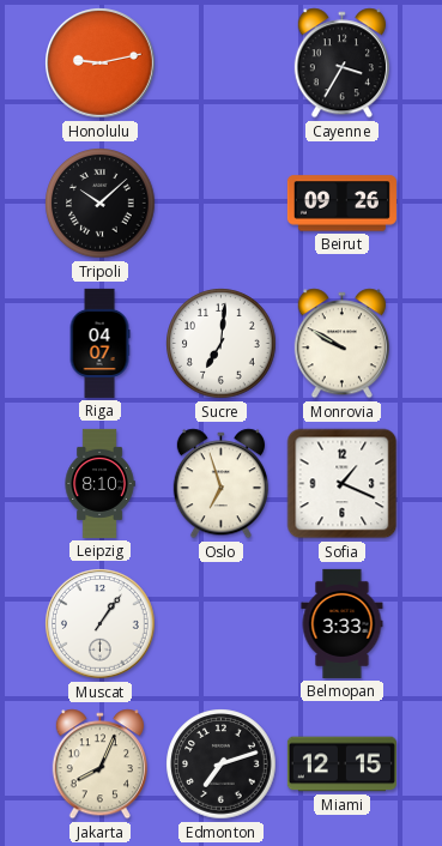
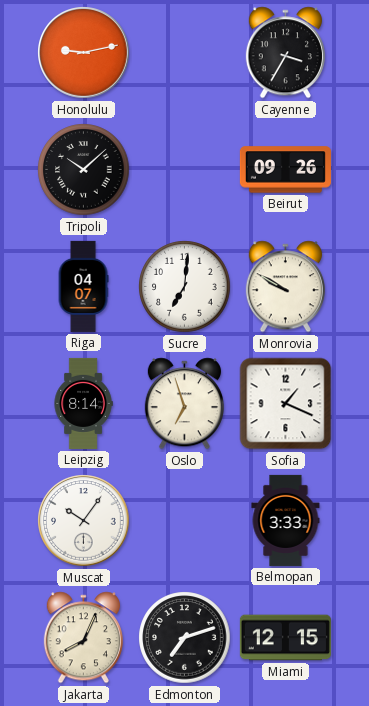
Leipzig: 8:10 -> 8:14
Muscat: 1:06 -> 10:06
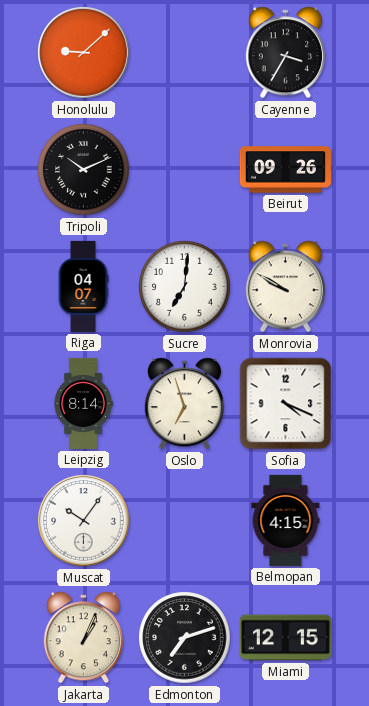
Honolulu: 9:13 -> 9:08
Tripoli: 10:08 -> 10:11
Sofia: 1:19 -> 4:19
Belmopan: 3:33 -> 4:15
Jakarta: 8:04 -> 1:04
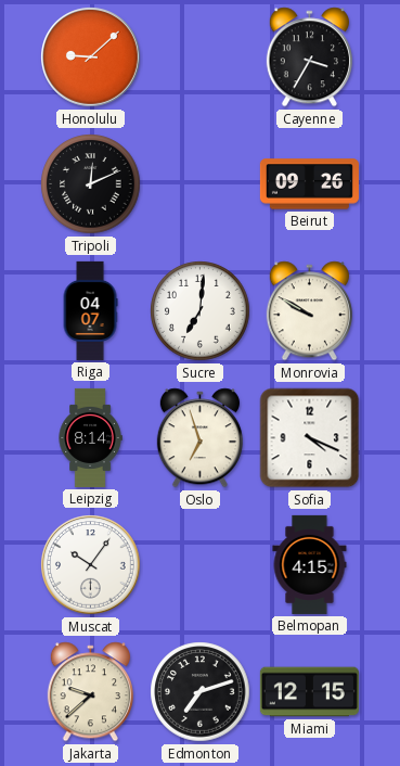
Tripoli: 10:11 -> 12:11
Jakarta: 1:04 -> 9:38
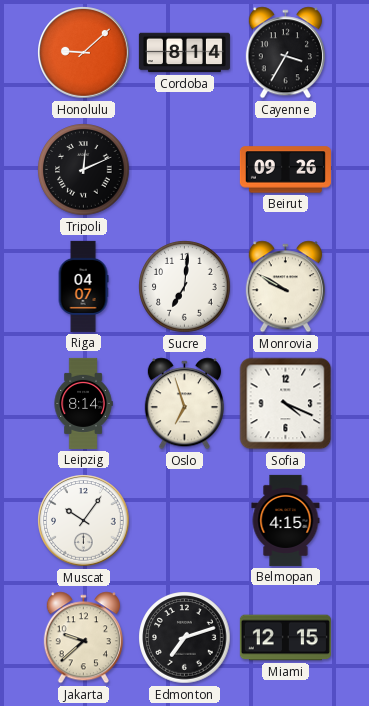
Cordoba: none -> 8:14
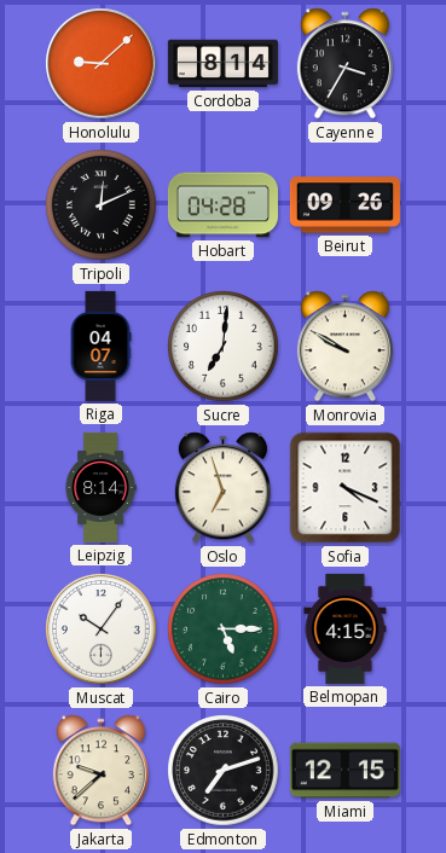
Hobart: none -> 04:28
Cairo: none -> 5:15
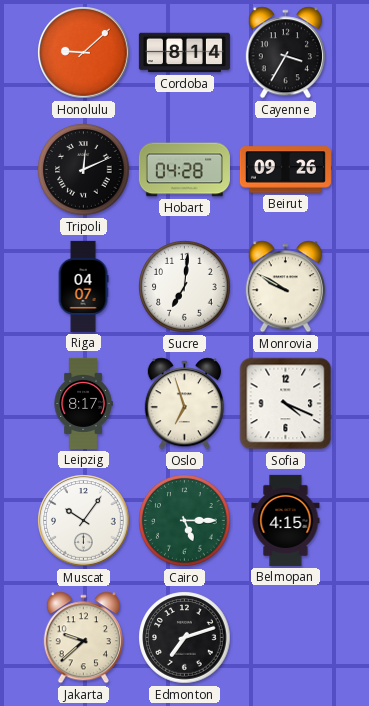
Leipzig: 8:14 -> 8:17
Miami: 12:15 -> none
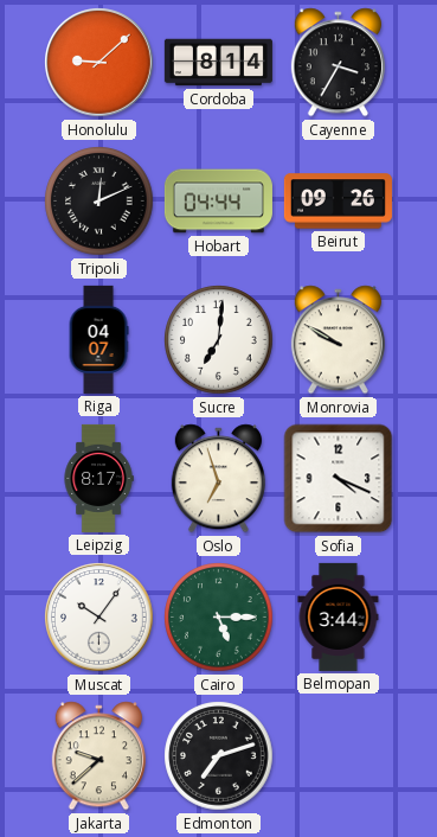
Hobart: 04:28 -> 04:44
Belmopan: 4:15 -> 3:44
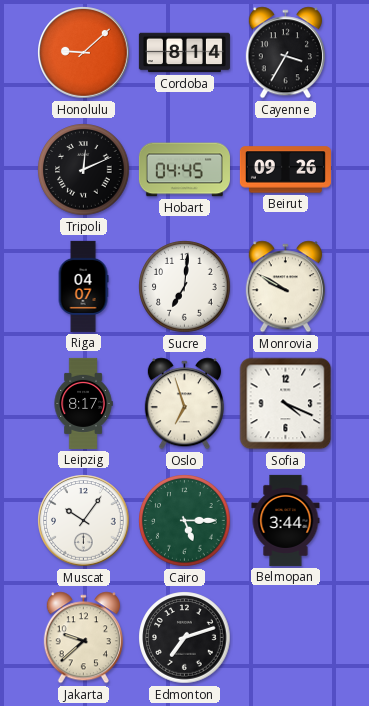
Hobart: 04:44 -> 04:45
